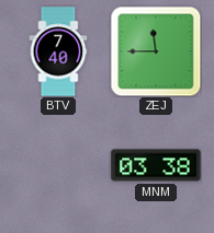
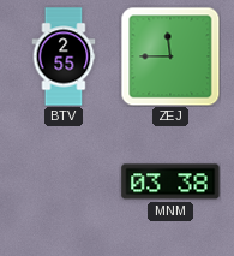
BTV: 7:40 -> 2:55
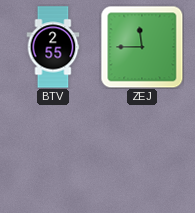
MNM: 03:38 -> none
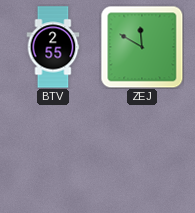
ZEJ: 11:45 -> 11:50
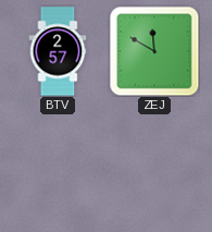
BTV: 2:55 -> 2:57
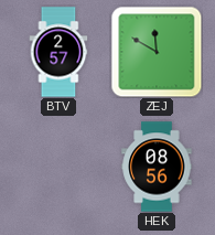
HEK: none -> 08:56
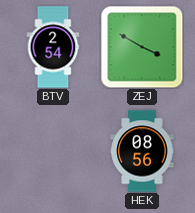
BTV: 2:57 -> 2:54
ZEJ: 11:50 -> 3:50
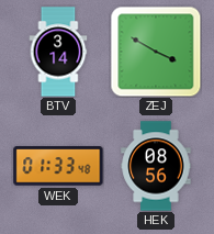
BTV: 2:54 -> 3:14
WEK: none -> 01:33
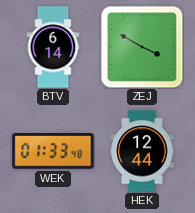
BTV: 3:14 -> 6:14
HEK: 08:56 -> 12:44
